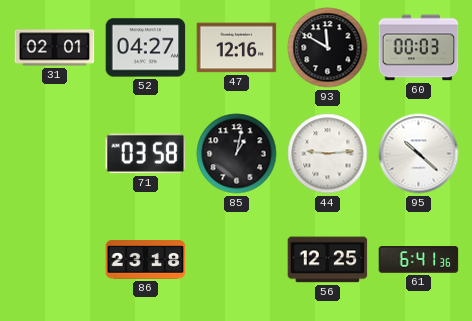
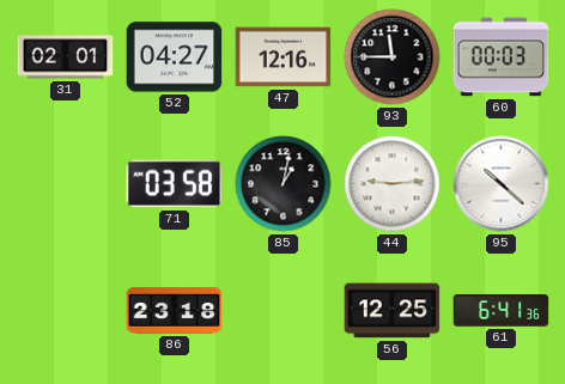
93: 11:50 -> 11:45
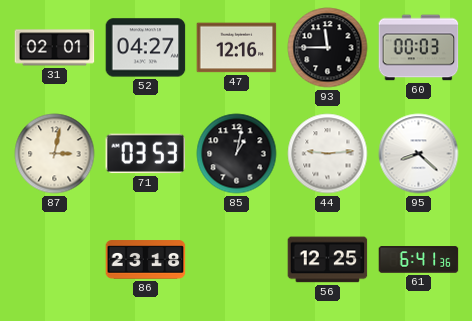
87: none -> 3:02
71: 03:58 -> 03:53
95: 10:22 -> 8:22
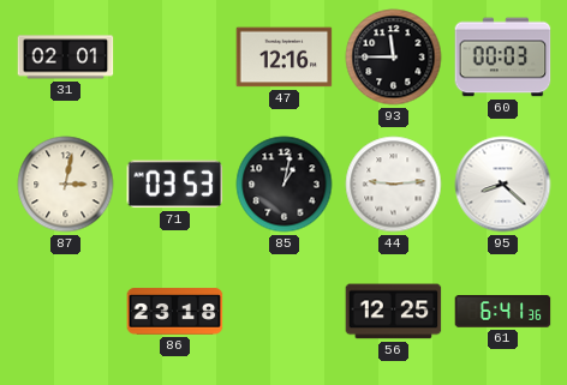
52: 04:27 -> none
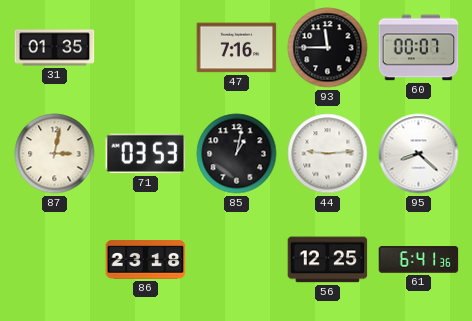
31: 02:01 -> 01:35
47: 12:16 -> 7:16
60: 00:03 -> 00:07
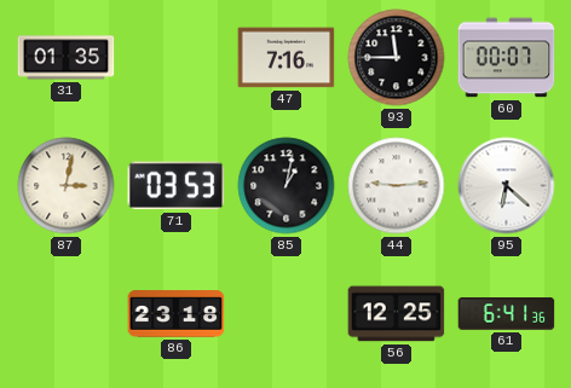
95: 8:22 -> 6:22
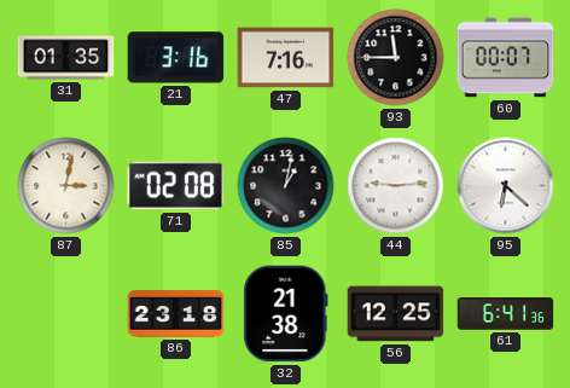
21: none -> 3:16
71: 03:53 -> 02:08
32: none -> 21:38
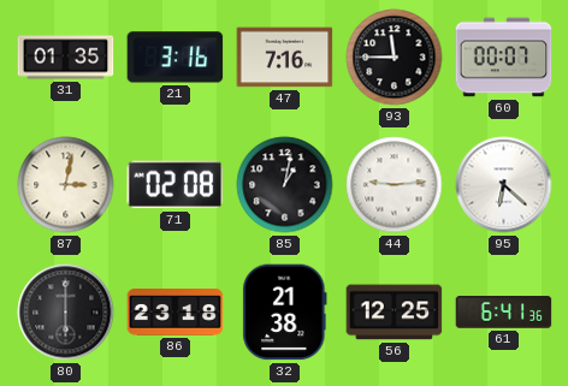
80: none -> 6:00
